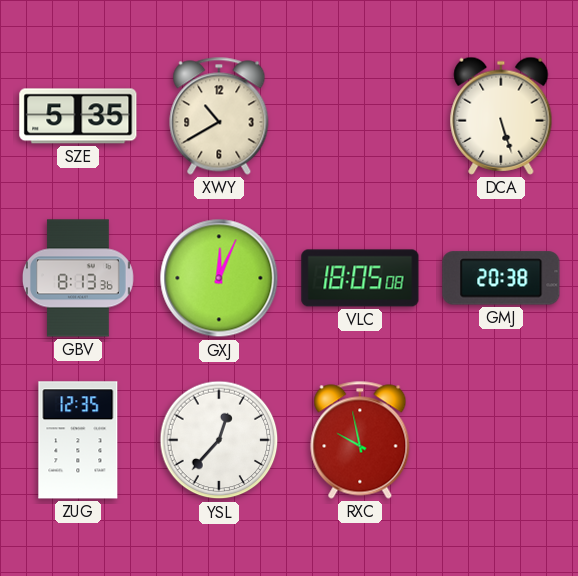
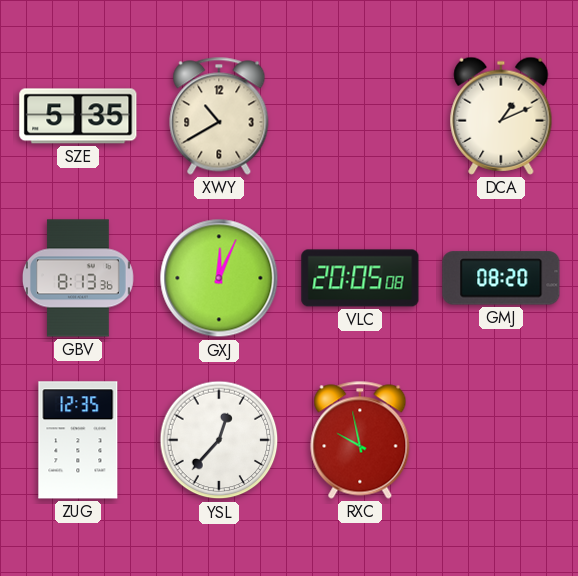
DCA: 5:27 -> 1:11
VLC: 18:05 -> 20:05
GMJ: 20:38 -> 08:20
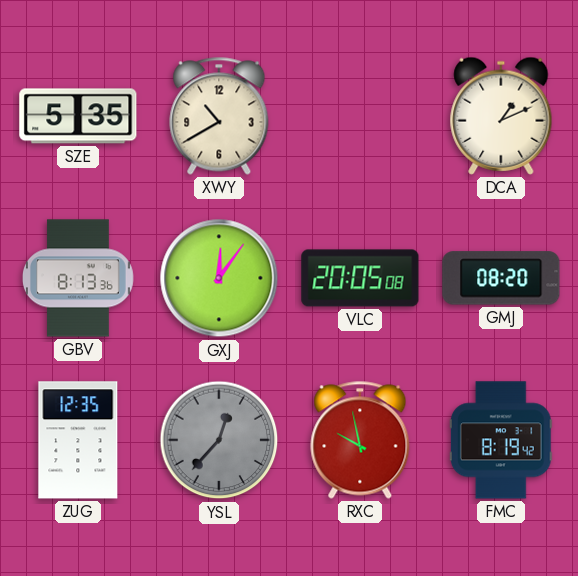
GXJ: 12:04 -> 12:06
YSL dial: white -> grey
FMC: none -> 8:19
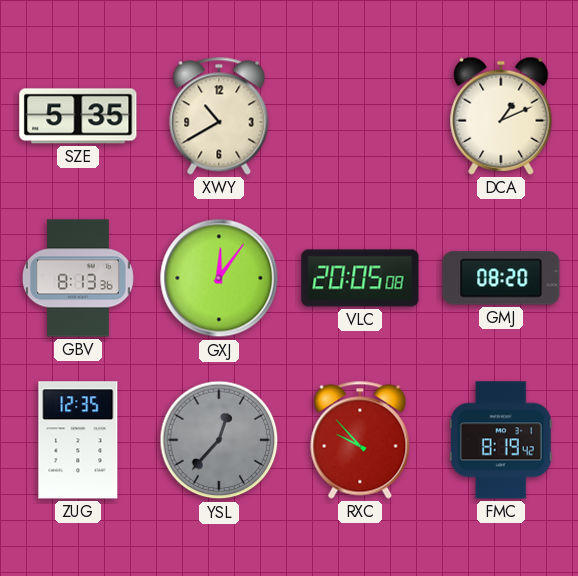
RXC: 9:58 -> 9:53
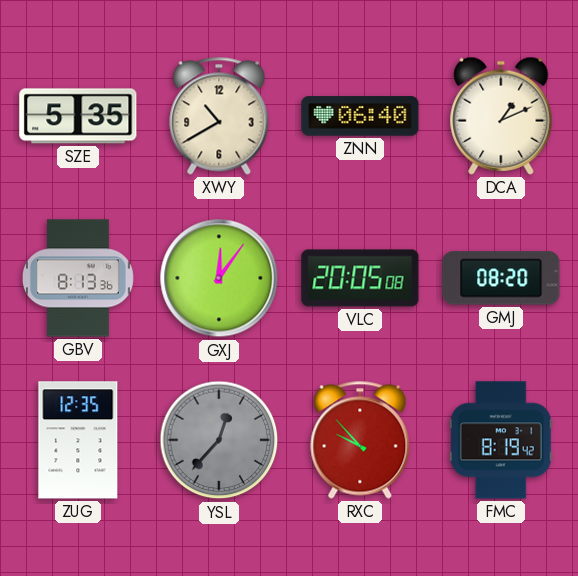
ZNN: none -> 06:40
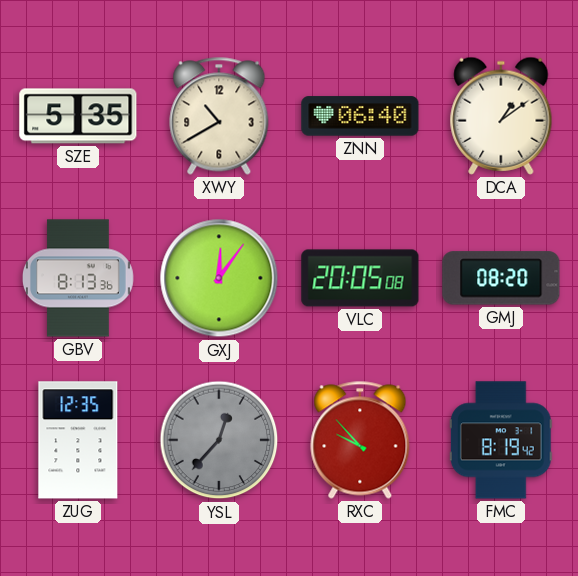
DCA: 1:11 -> 1:09
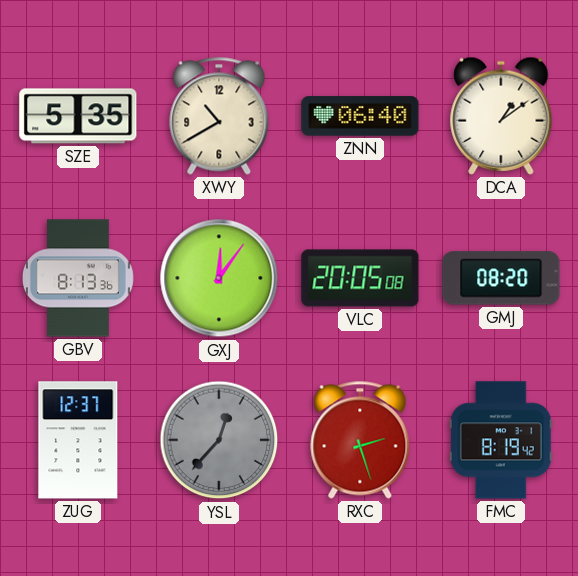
ZUG: 12:35 -> 12:37
RXC: 9:53 -> 2:27
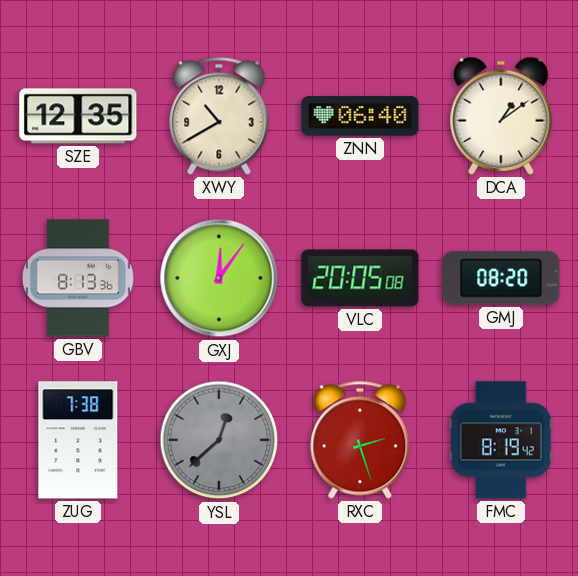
SZE: 5:35 -> 12:35
ZUG: 12:37 -> 7:38
YSL: 12:37 -> 12:38
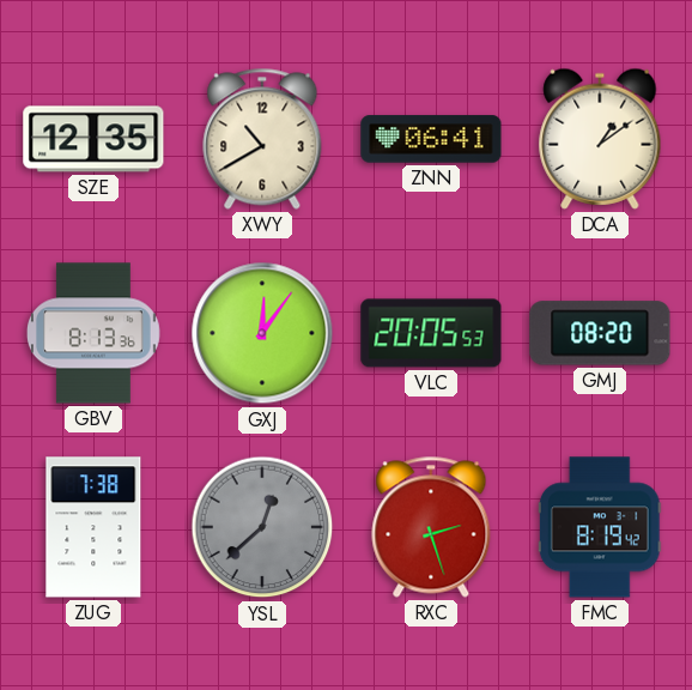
ZNN: 06:40 -> 06:41
VLC: 20:05:08 -> 20:05:53
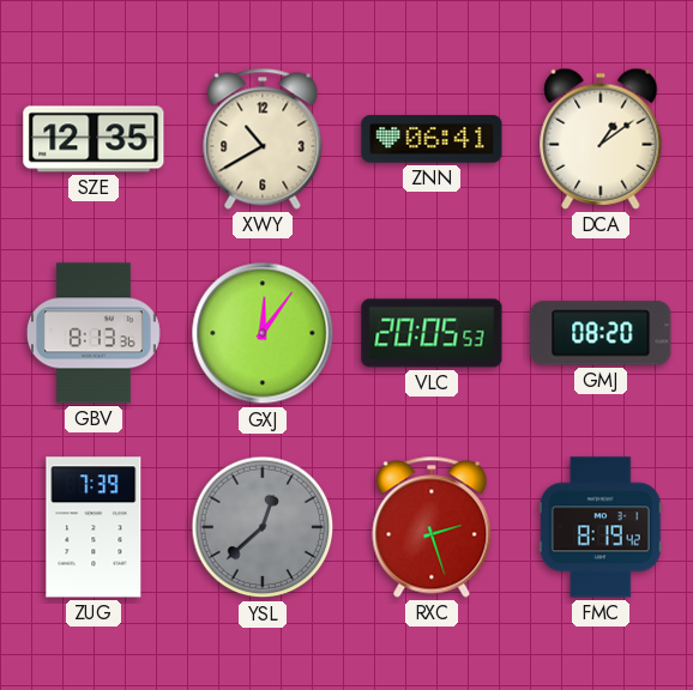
ZUG: 7:38 -> 7:39
